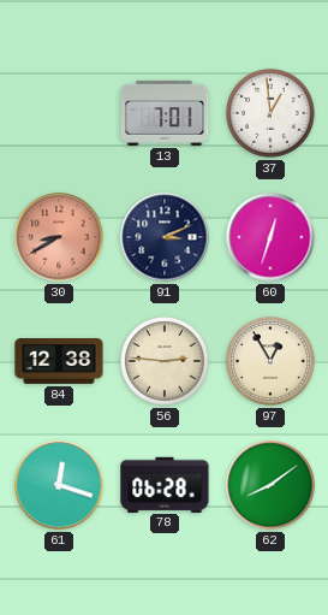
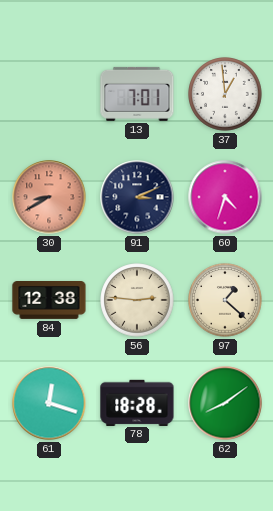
60: 12:33 -> 4:33
97: 12:55 -> 1:22
78: 06:28 -> 18:28
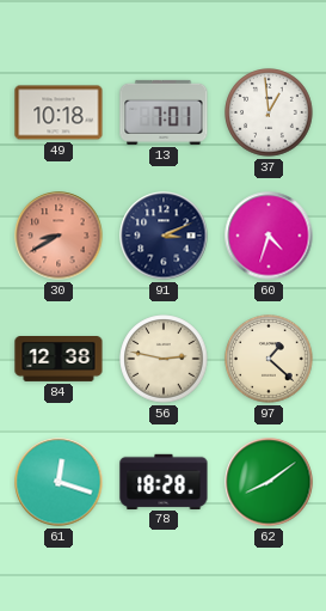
49: none -> 10:18
56: 2:46 -> 2:47
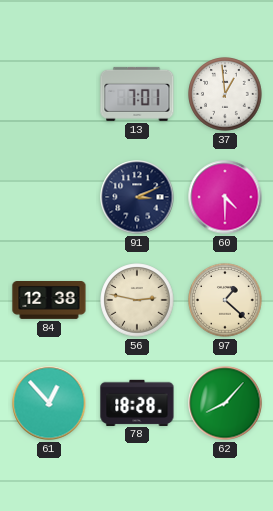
49: 10:18 -> none
30: 8:40 -> none
60: 4:33 -> 4:30
61: 12:18 -> 12:53
62: 8:09 -> 8:07
